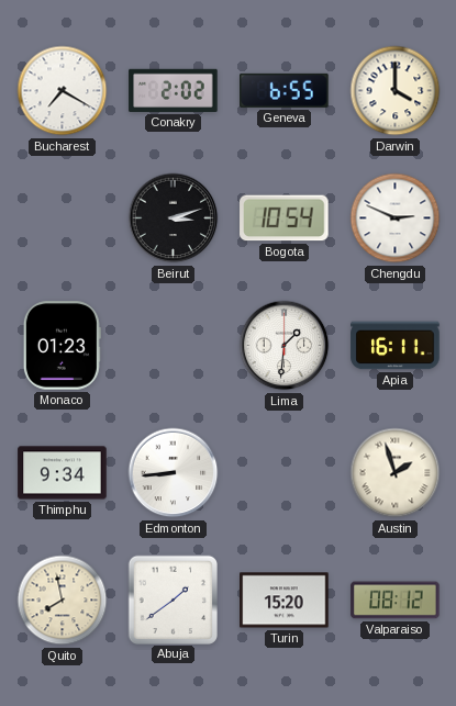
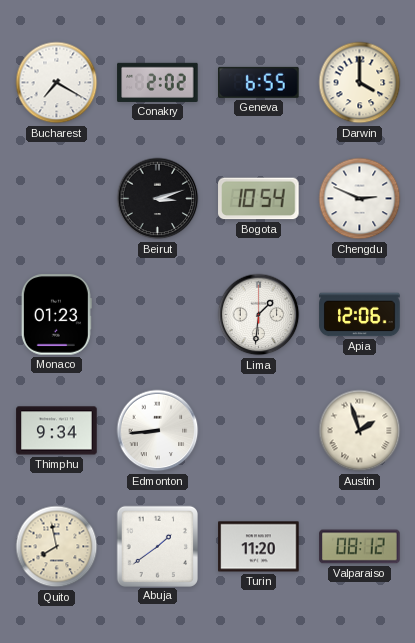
Apia: 16:11 -> 12:06
Turin: 15:20 -> 11:20
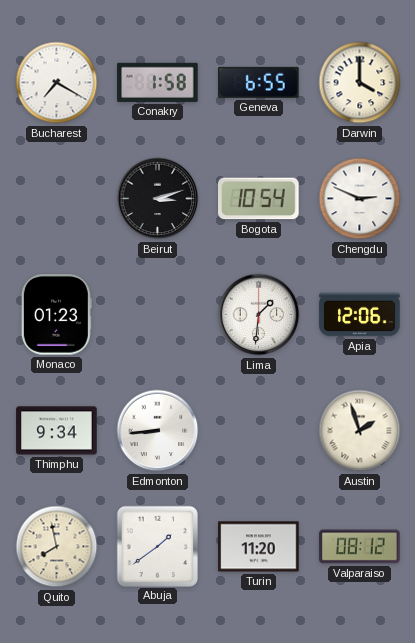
Conakry: 2:02 -> 1:58
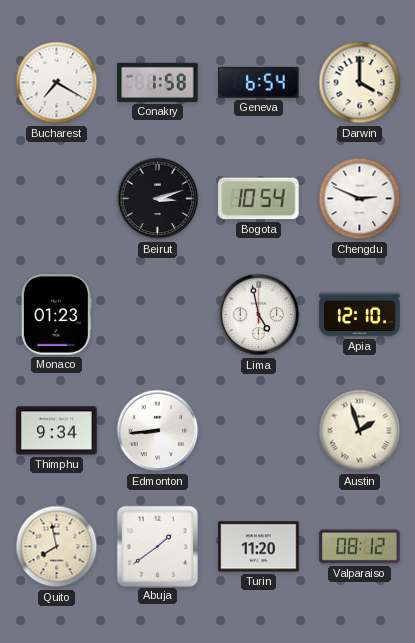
Geneva: 6:55 -> 6:54
Lima: 1:31 -> 4:58
Apia: 12:06 -> 12:10
